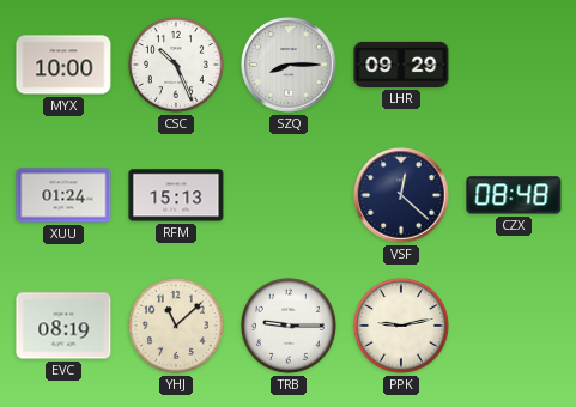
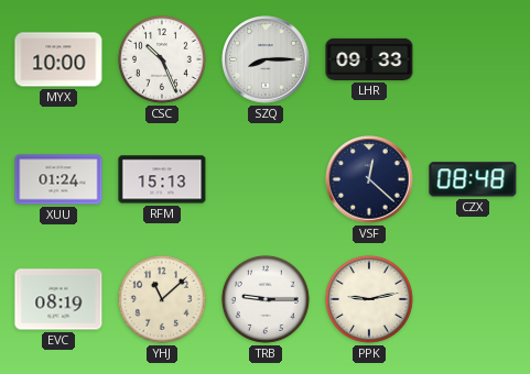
LHR: 09:29 -> 09:33
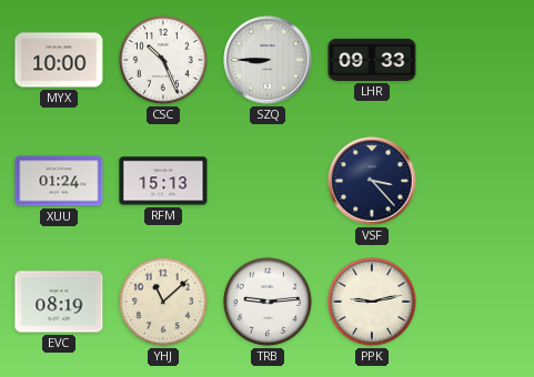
SZQ: 8:15 -> 8:45
VSF: 12:22 -> 3:23
CZX: 08:48 -> none
TRB: 9:15 -> 9:14
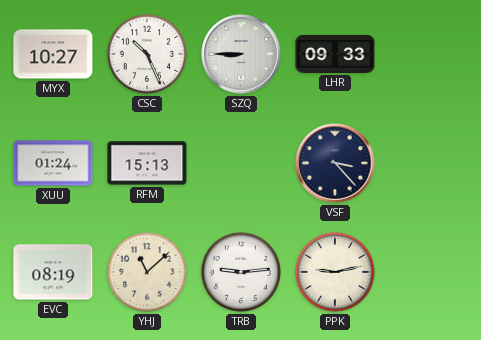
MYX: 10:00 -> 10:27
